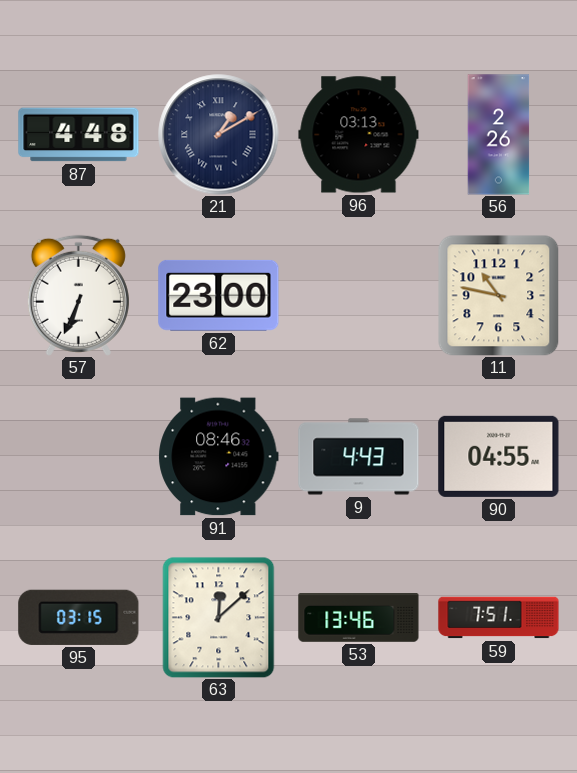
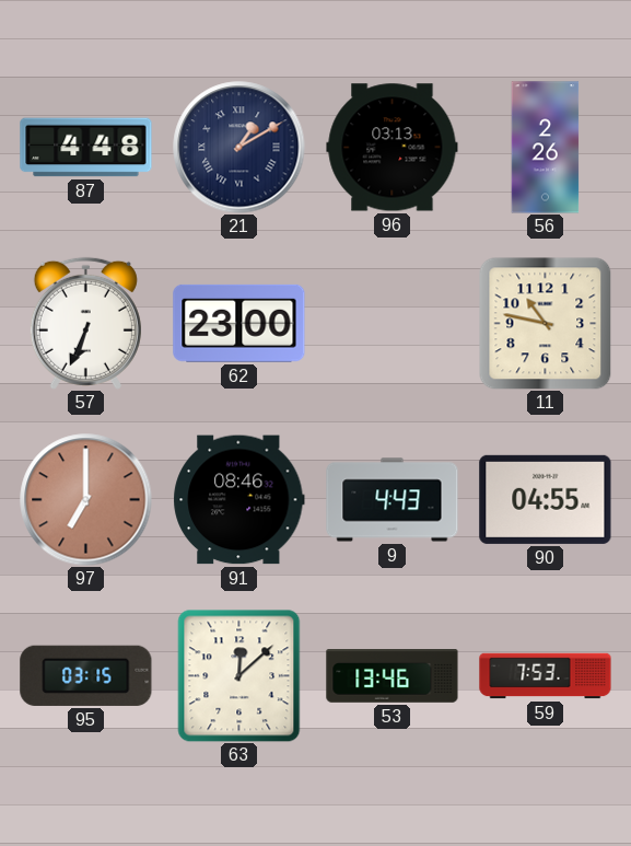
97: none -> 7:00
59: 7:51 -> 7:53
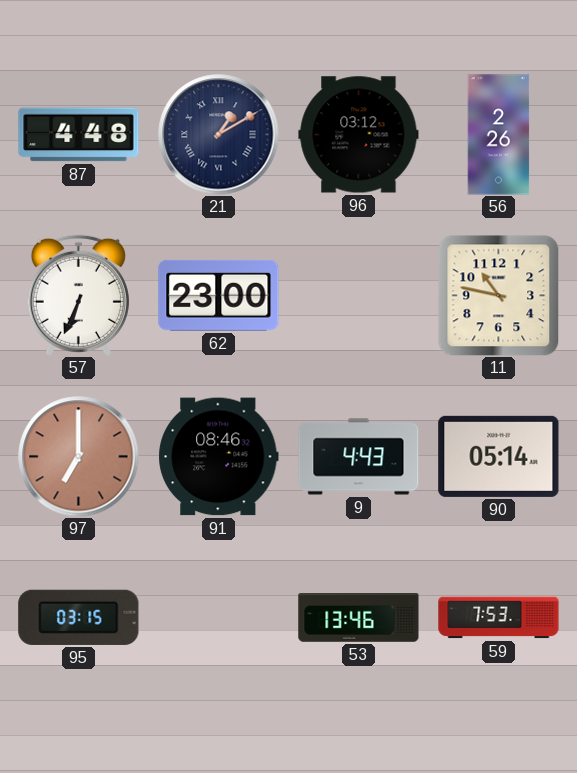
96: 03:13 -> 03:12
90: 04:55 -> 05:14
63: 12:08 -> none
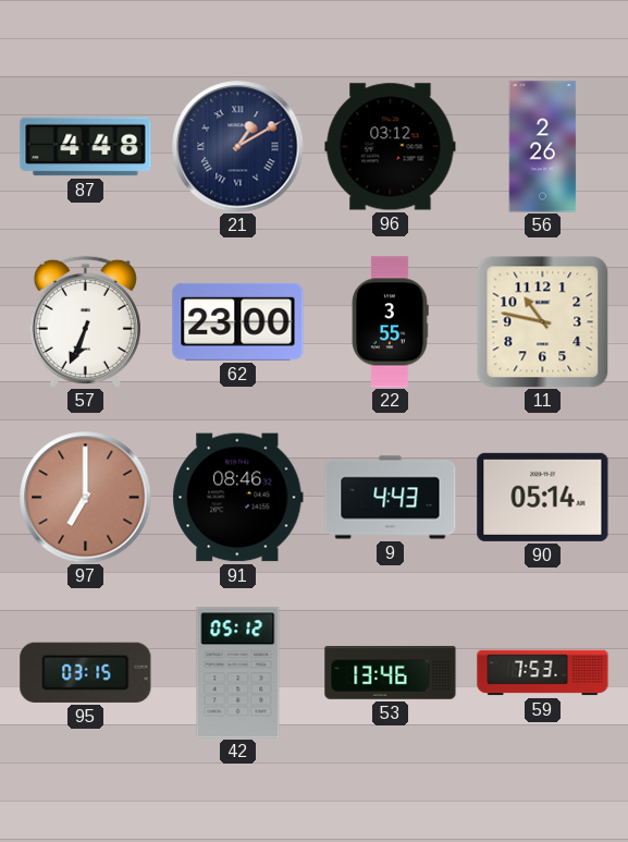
22: none -> 3:55
42: none -> 05:12
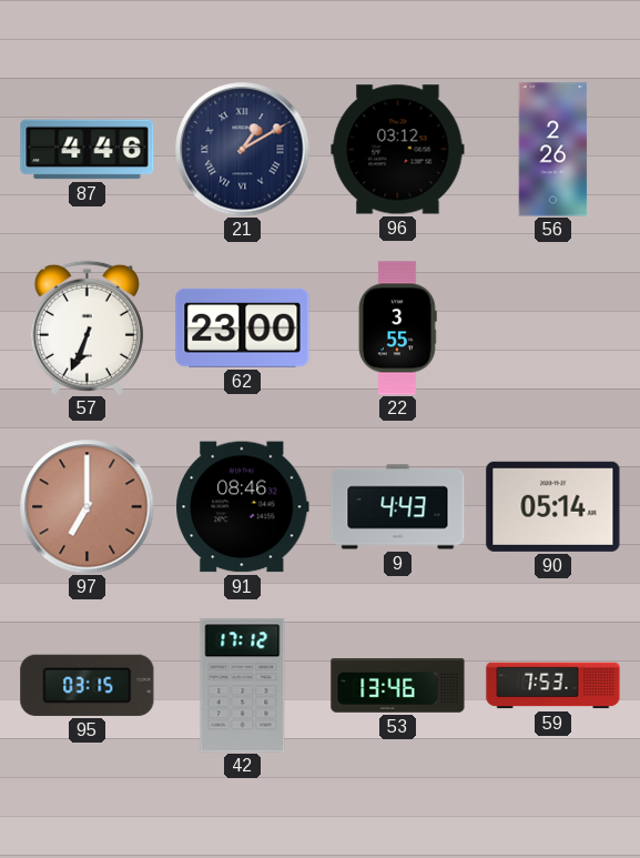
87: 4:48 -> 4:46
11: 10:47 -> none
42: 05:12 -> 17:12
